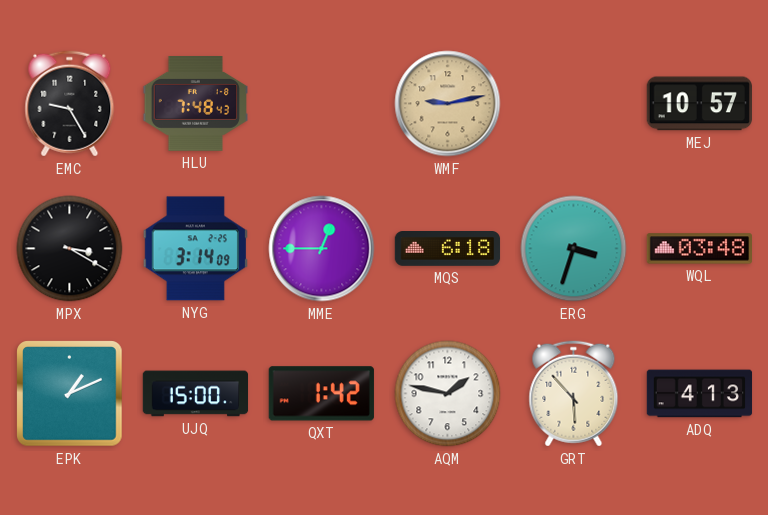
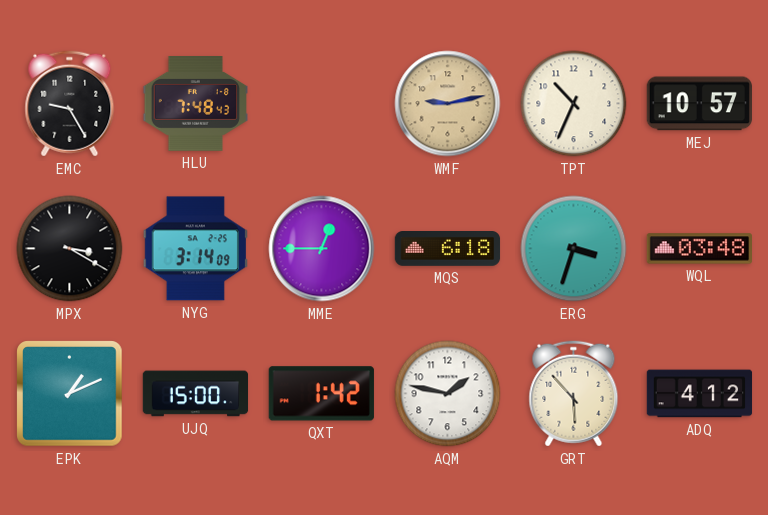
TPT: none -> 10:34
ADQ: 4:13 -> 4:12
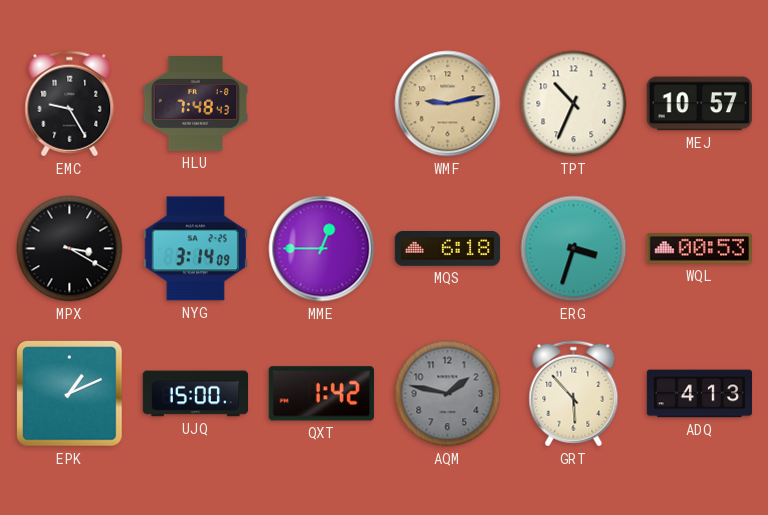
WQL: 03:48 -> 00:53
AQM dial: white -> grey
ADQ: 4:12 -> 4:13
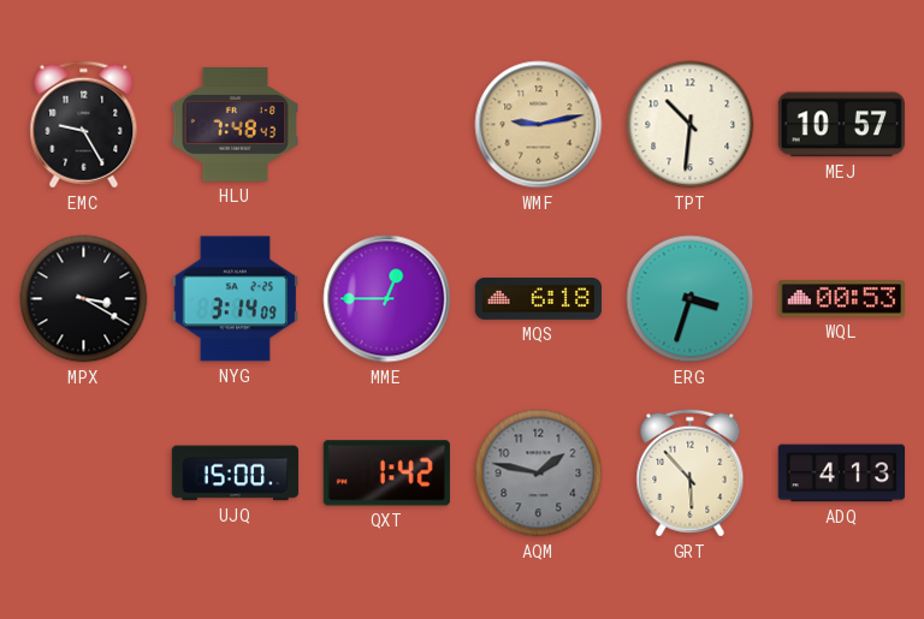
TPT: 10:34 -> 10:31
EPK: 1:11 -> none
